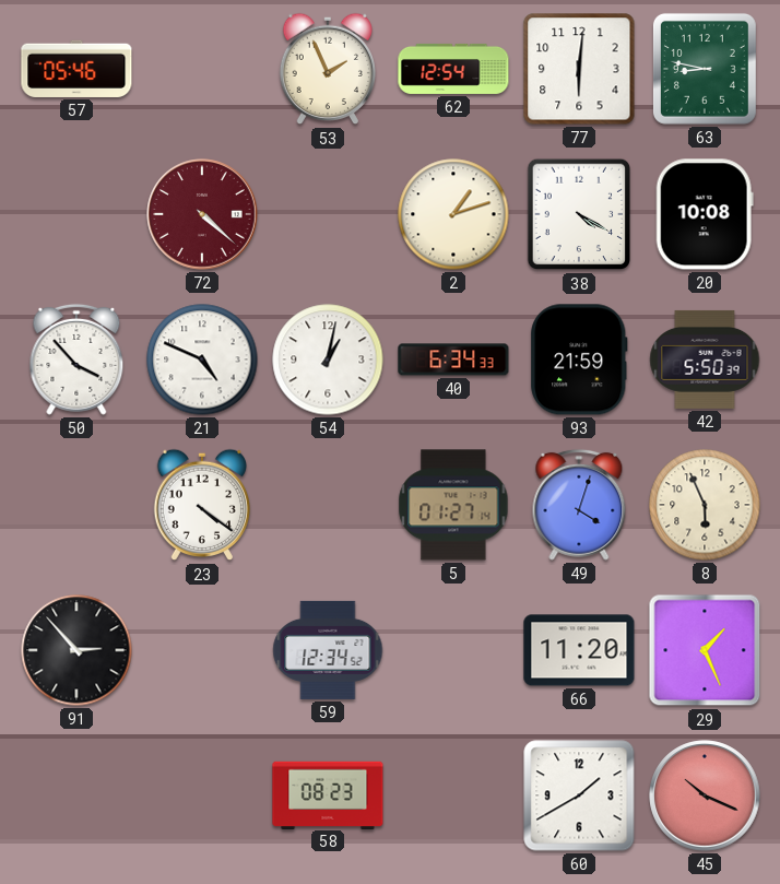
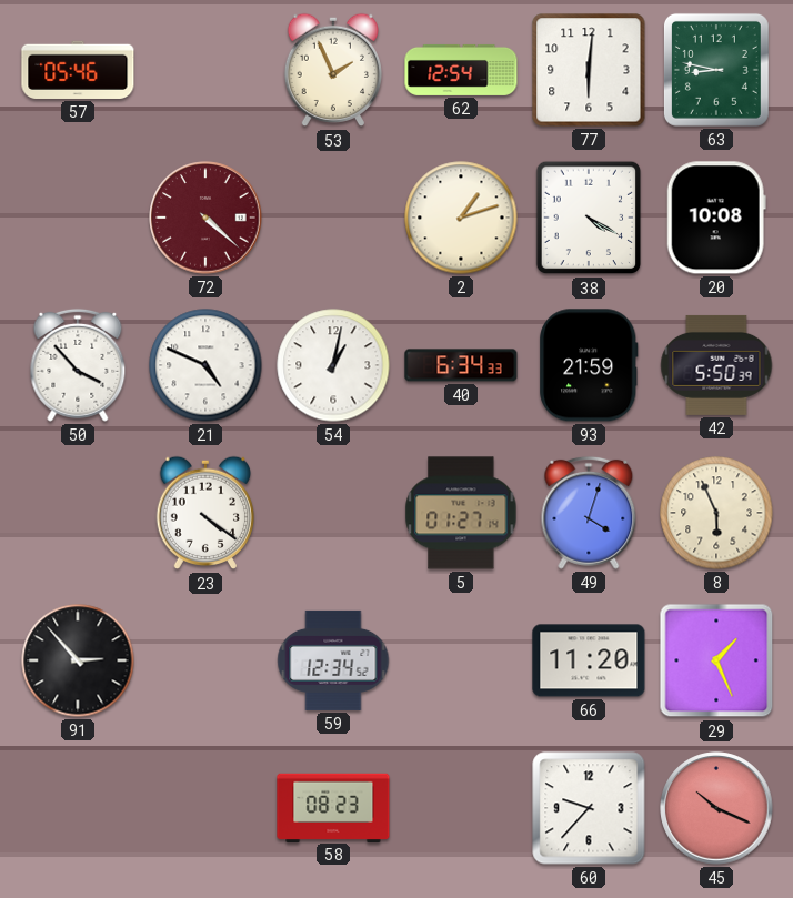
60: 1:40 -> 9:37
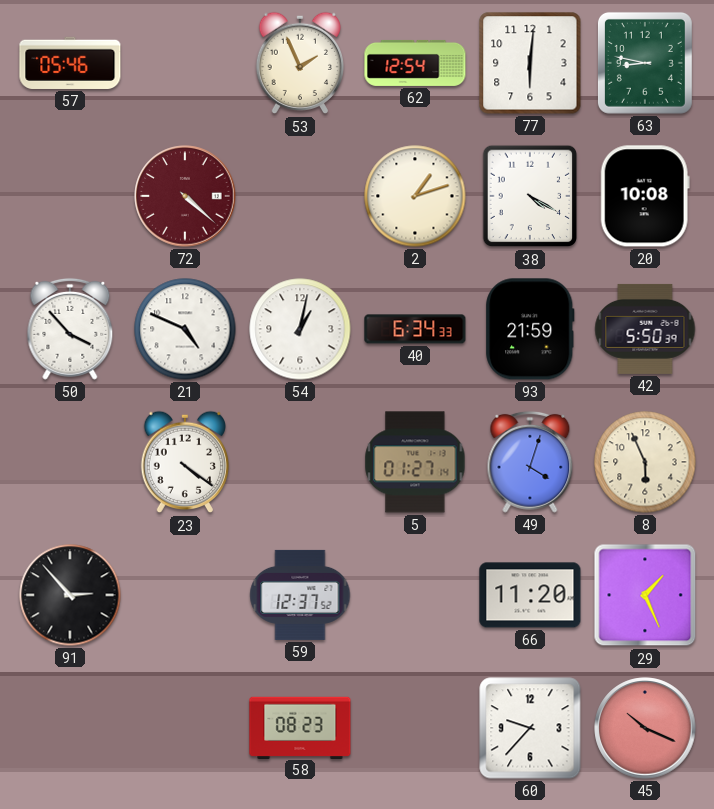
59: 12:34 -> 12:37
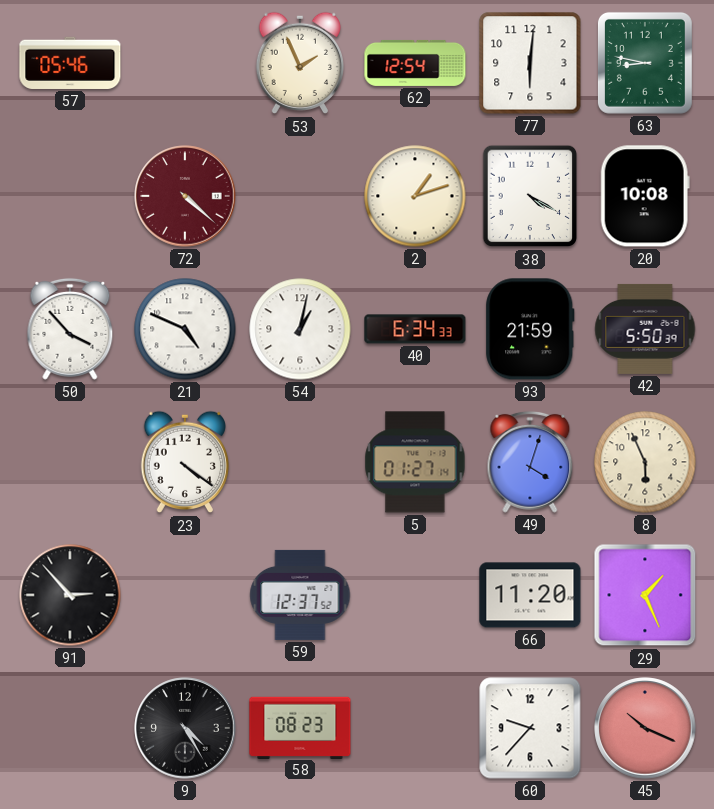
9: none -> 4:25
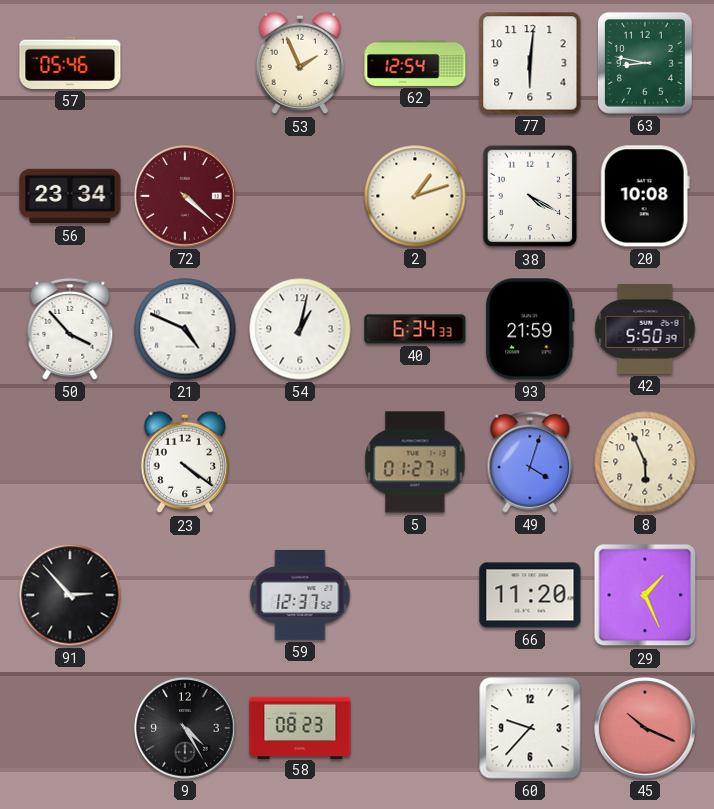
56: none -> 23:34
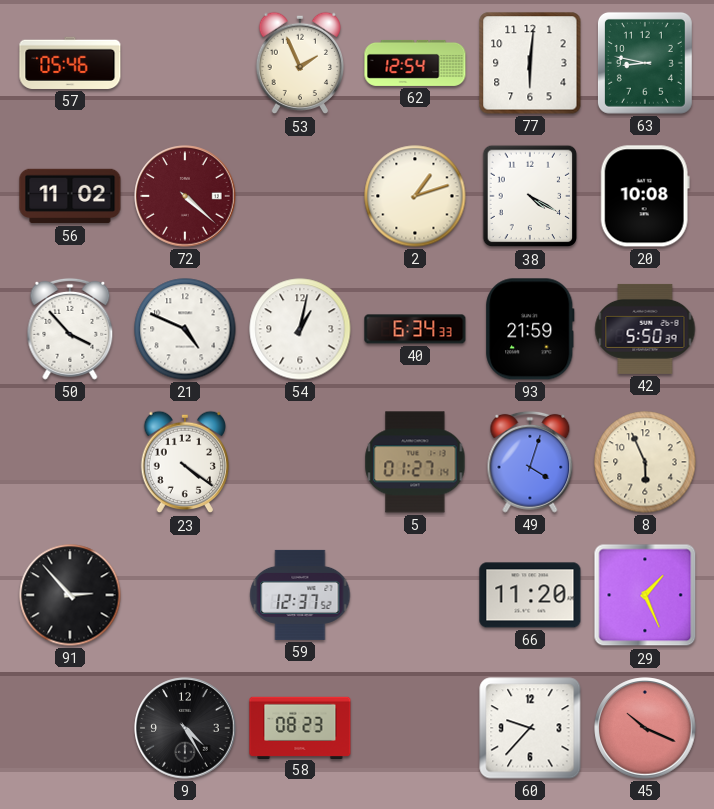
56: 23:34 -> 11:02
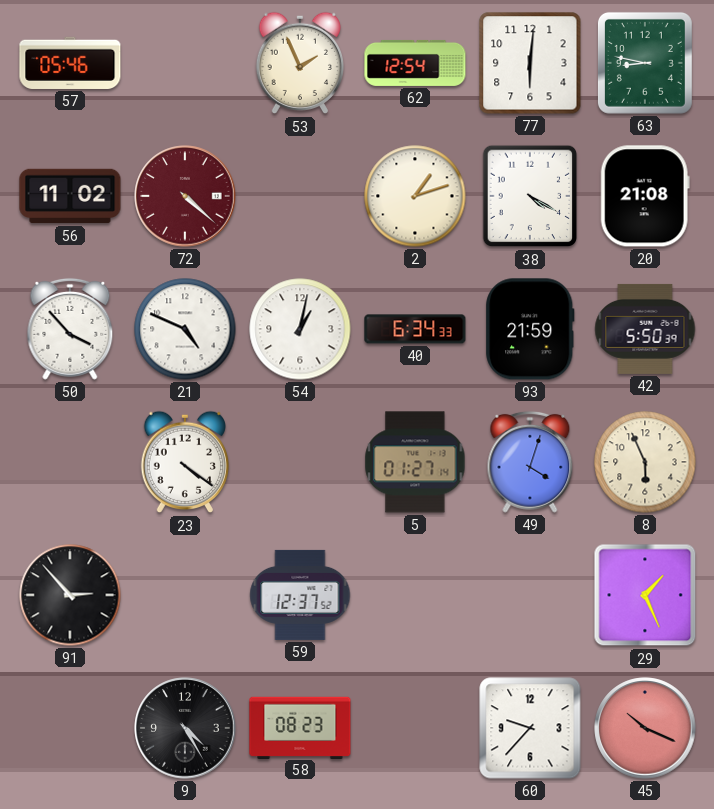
20: 10:08 -> 21:08
66: 11:20 -> none
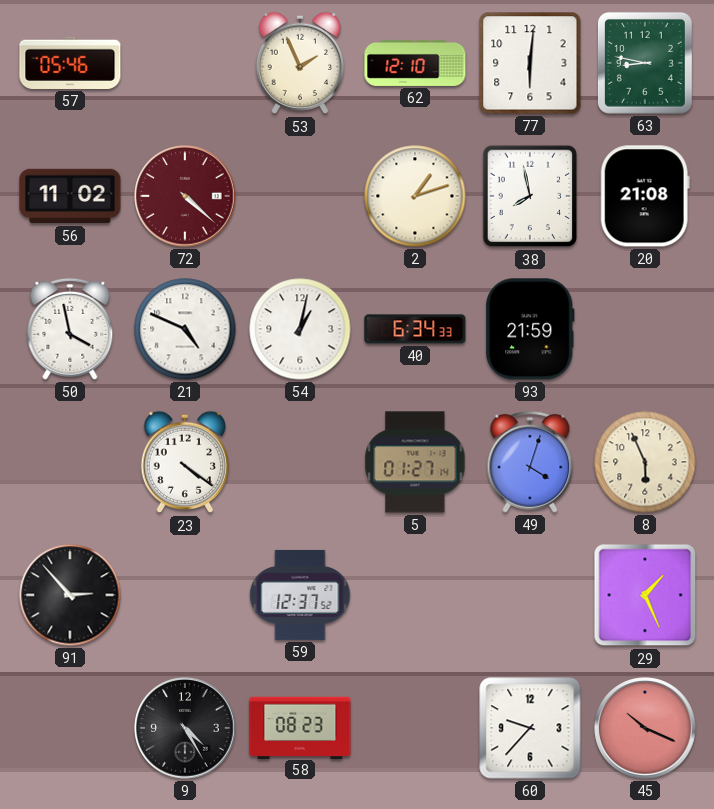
62: 12:54 -> 12:10
38: 4:20 -> 7:58
50: 3:53 -> 3:58
42: 5:50 -> none
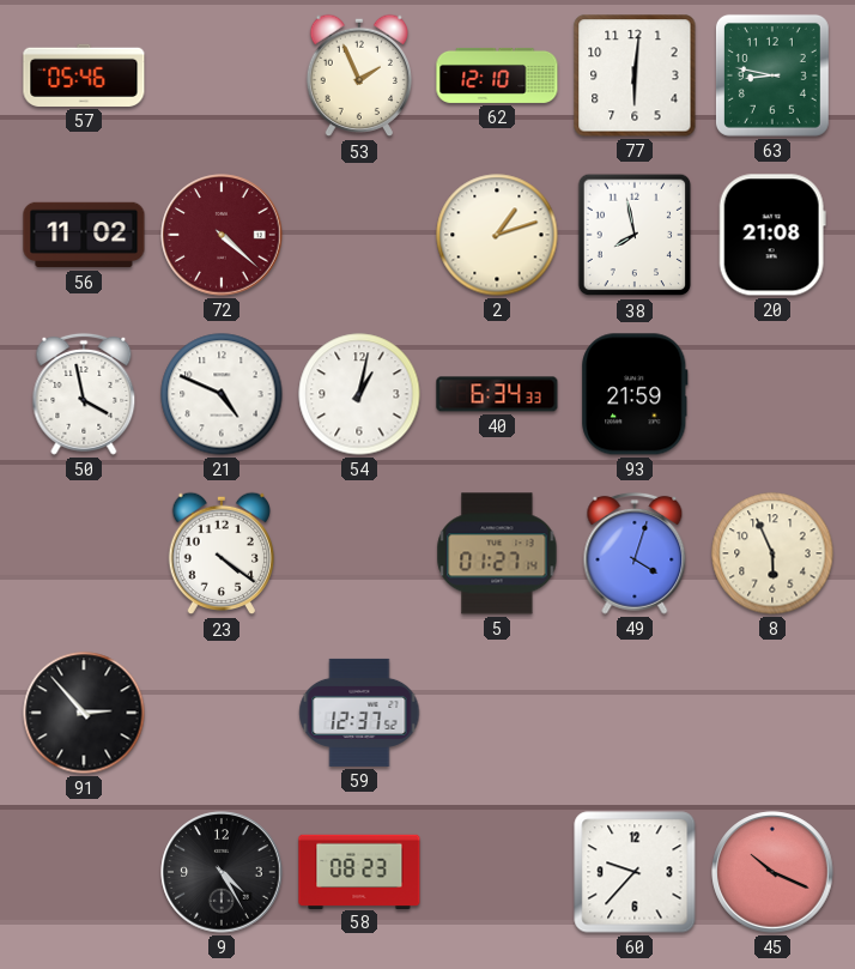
29: 1:26 -> none
